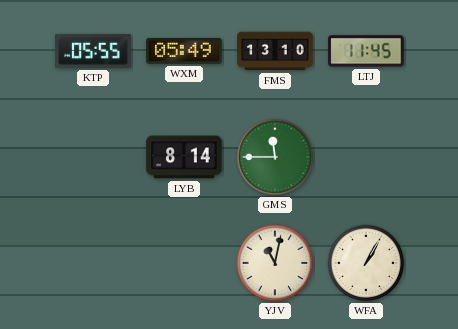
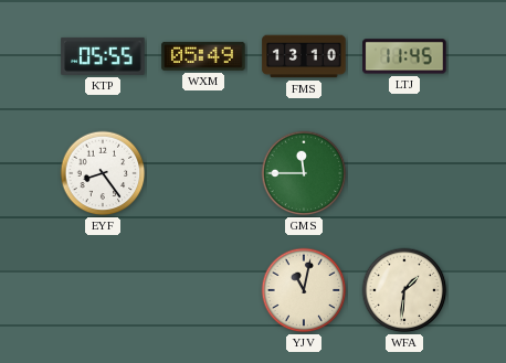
EYF: none -> 8:24
LYB: 8:14 -> none
WFA: 1:05 -> 1:31
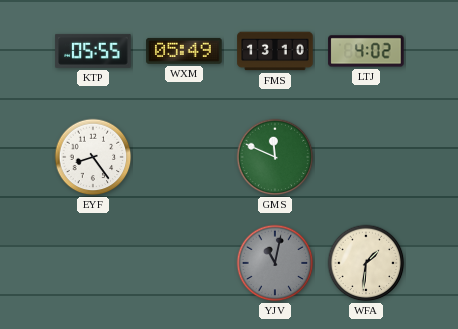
LTJ: 11:45 -> 4:02
GMS: 11:45 -> 11:49
YJV dial: cream -> grey
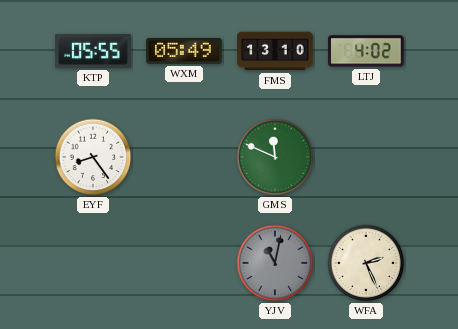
WFA: 1:31 -> 2:26
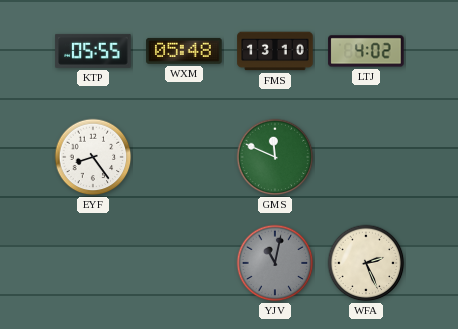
WXM: 05:49 -> 05:48
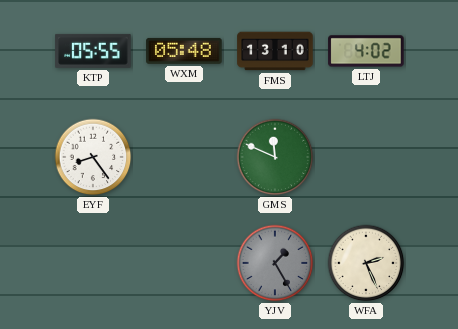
YJV: 11:02 -> 1:25
